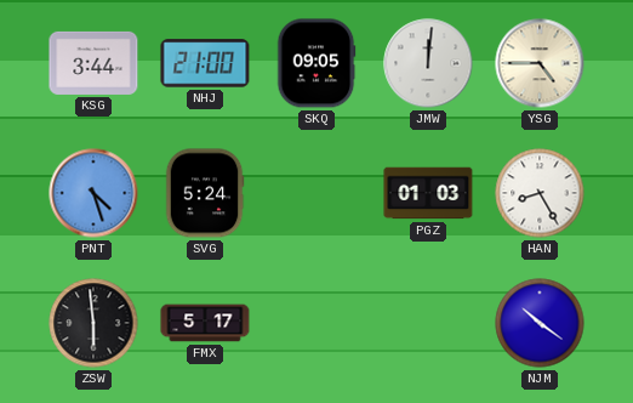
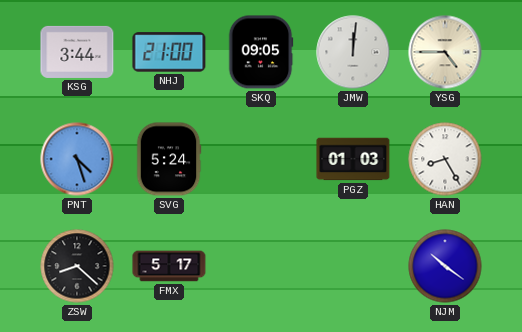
ZSW: 5:59 -> 8:22
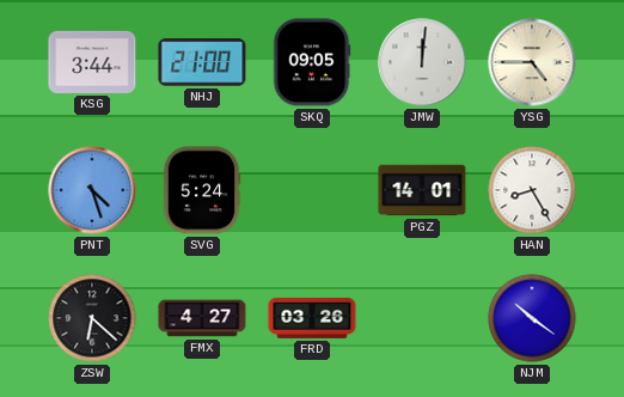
PGZ: 01:03 -> 14:01
ZSW: 8:22 -> 6:22
FMX: 5:17 -> 4:27
FRD: none -> 03:26
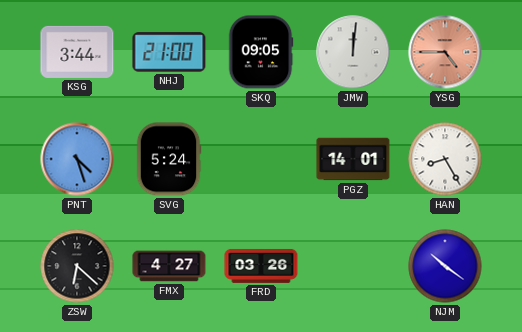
YSG dial: cream -> salmon
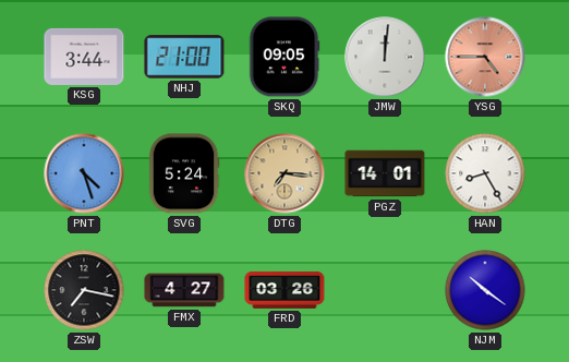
DTG: none -> 7:16
ZSW: 6:22 -> 7:17
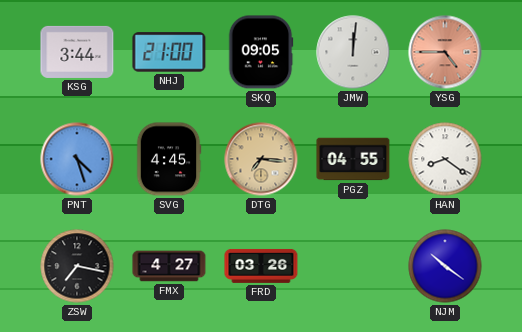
SVG: 5:24 -> 4:45
PGZ: 14:01 -> 04:55
HAN: 8:25 -> 8:21
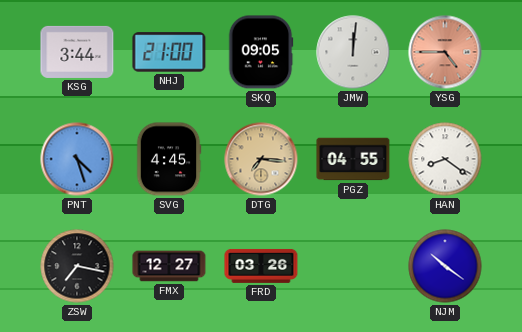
FMX: 4:27 -> 12:27
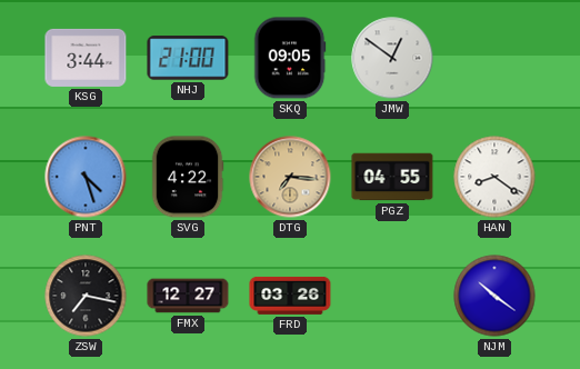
JMW: 12:01 -> 12:51
YSG: 4:45 -> none
SVG: 4:45 -> 4:22
